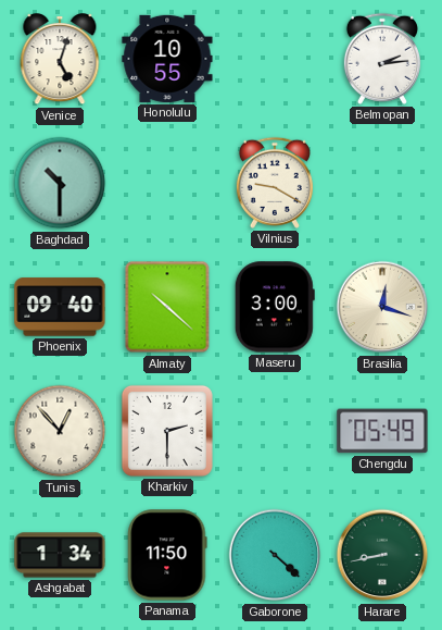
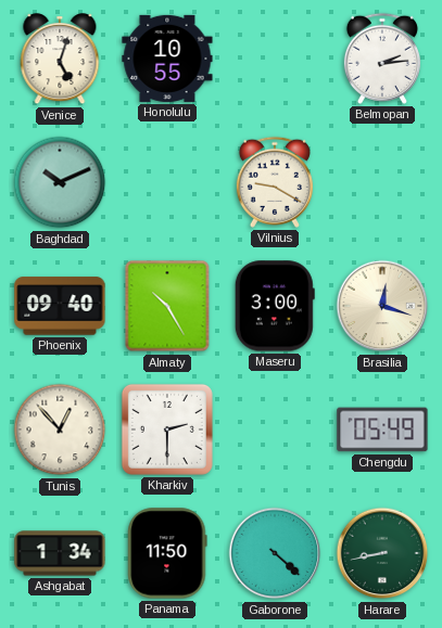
Baghdad: 10:30 -> 10:11
Almaty: 10:22 -> 10:25
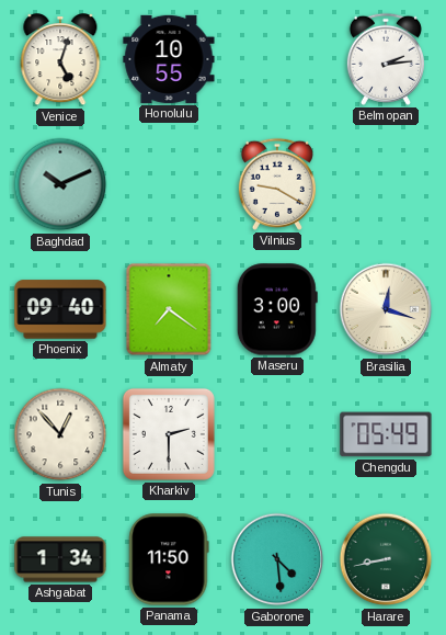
Almaty: 10:25 -> 7:21
Gaborone: 4:22 -> 4:29
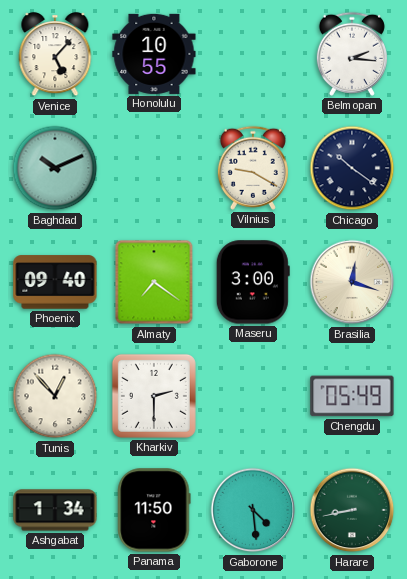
Venice: 5:03 -> 5:07
Belmopan: 2:14 -> 2:16
Chicago: none -> 10:21
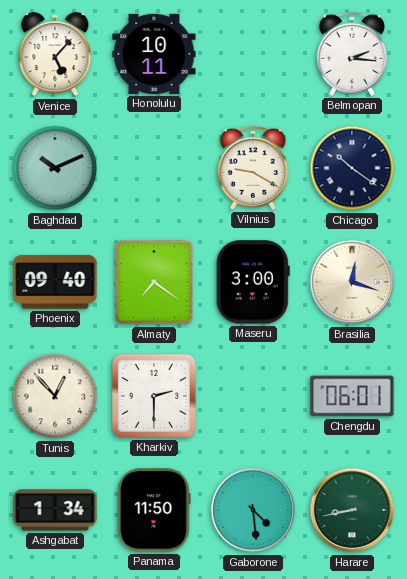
Honolulu: 10:55 -> 10:11
Chengdu: 05:49 -> 06:01
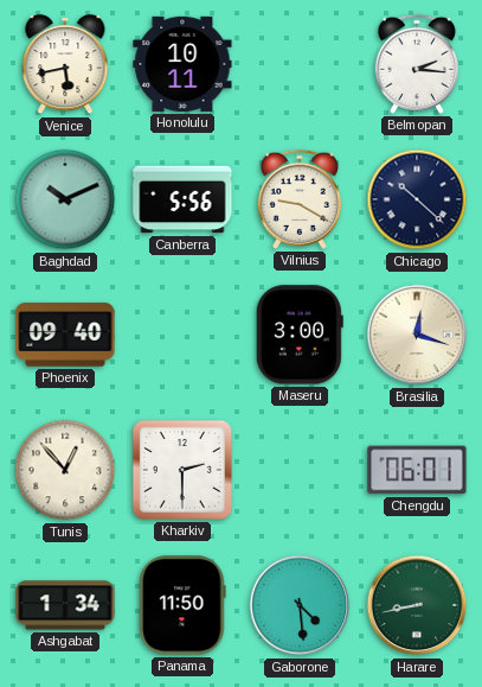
Venice: 5:07 -> 5:43
Canberra: none -> 5:56
Chicago: 10:21 -> 10:22
Almaty: 7:21 -> none
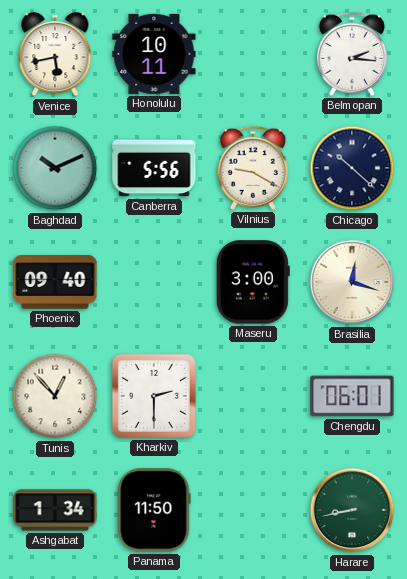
Gaborone: 4:29 -> none
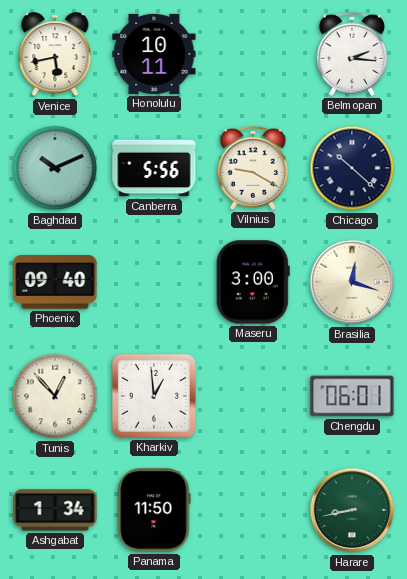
Kharkiv: 2:30 -> 12:59
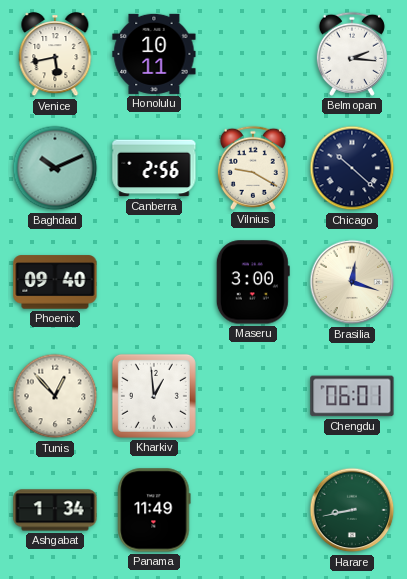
Canberra: 5:56 -> 2:56
Panama: 11:50 -> 11:49
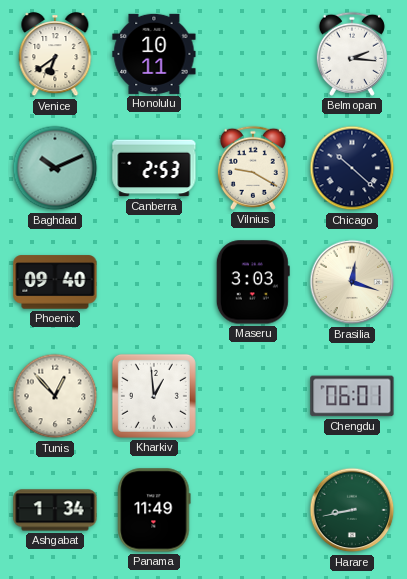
Venice: 5:43 -> 6:39
Canberra: 2:56 -> 2:53
Maseru: 3:00 -> 3:03
